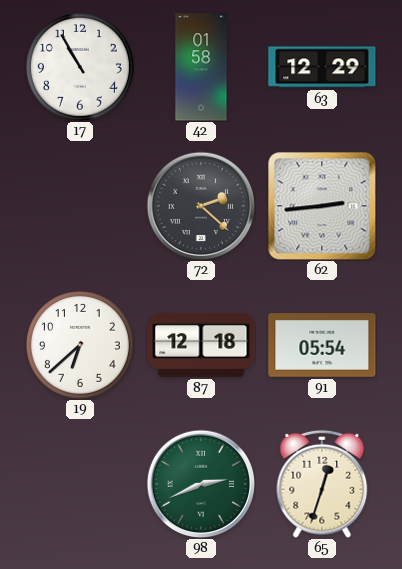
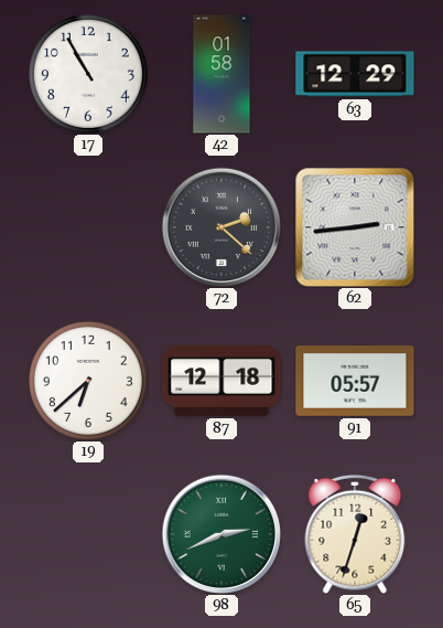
91: 05:54 -> 05:57
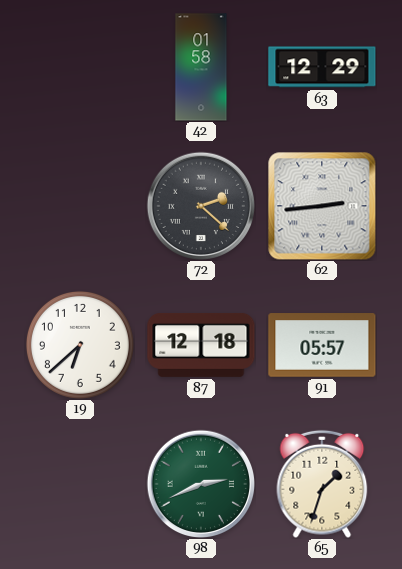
17: 10:55 -> none
65: 12:33 -> 1:33
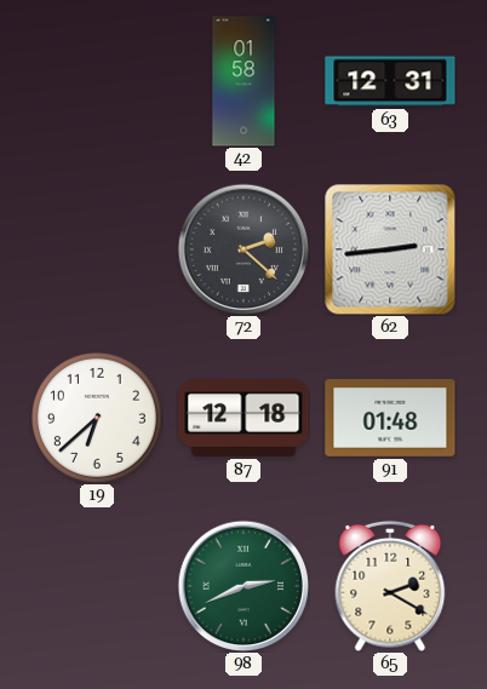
63: 12:29 -> 12:31
91: 05:57 -> 01:48
65: 1:33 -> 2:20
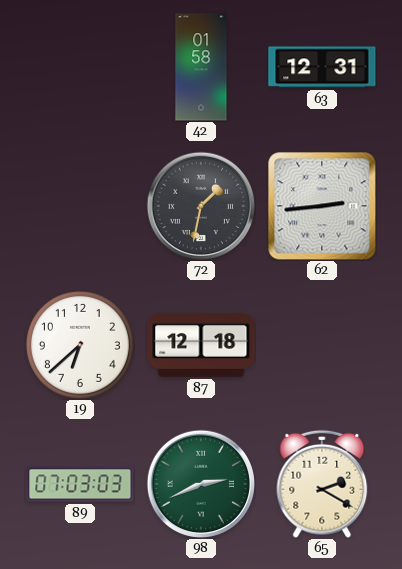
72: 2:22 -> 1:32
91: 01:48 -> none
89: none -> 07:03
